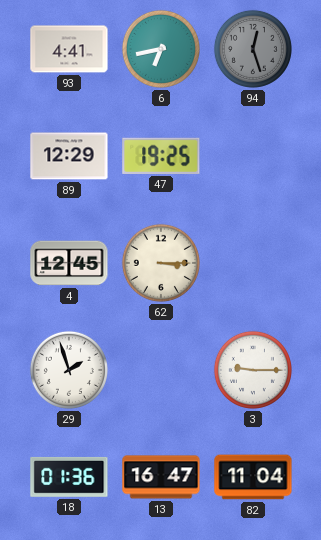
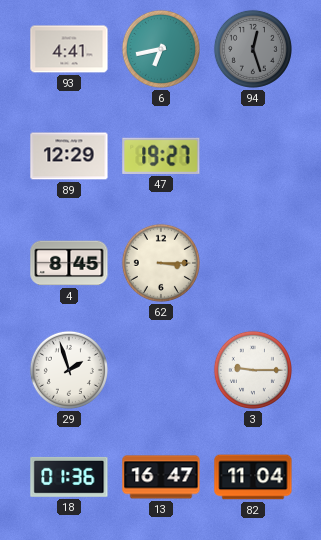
47: 19:25 -> 19:27
4: 12:45 -> 8:45
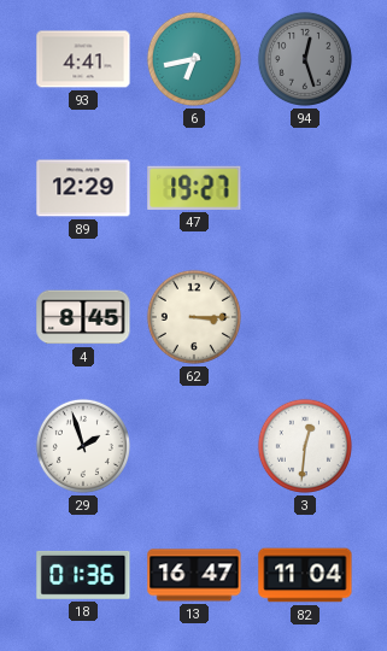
3: 9:15 -> 12:31
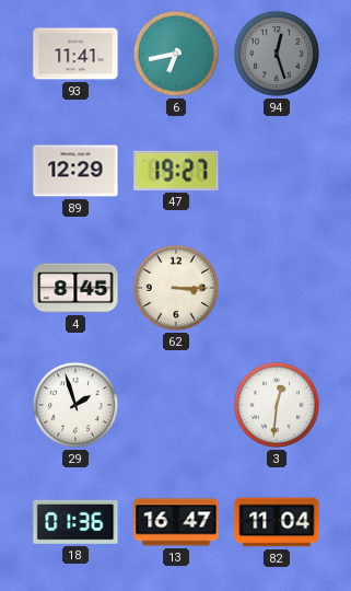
93: 4:41 -> 11:41
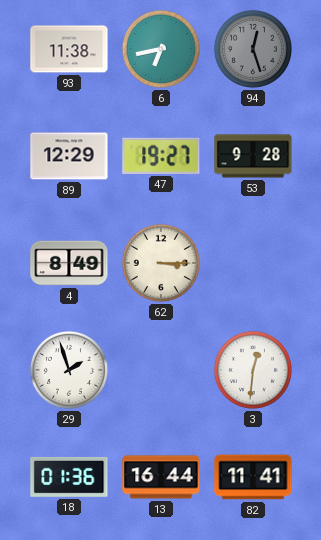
93: 11:41 -> 11:38
53: none -> 9:28
4: 8:45 -> 8:49
13: 16:47 -> 16:44
82: 11:04 -> 11:41
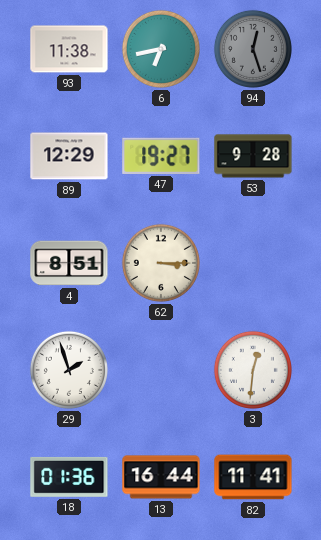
4: 8:49 -> 8:51
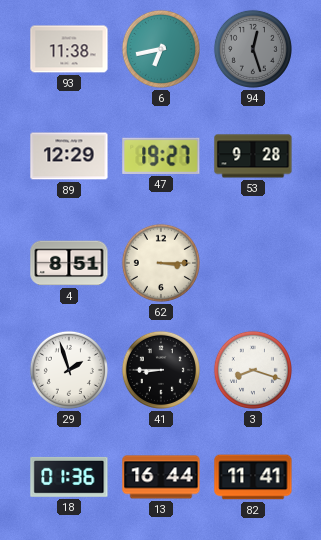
41: none -> 8:45
3: 12:31 -> 8:18
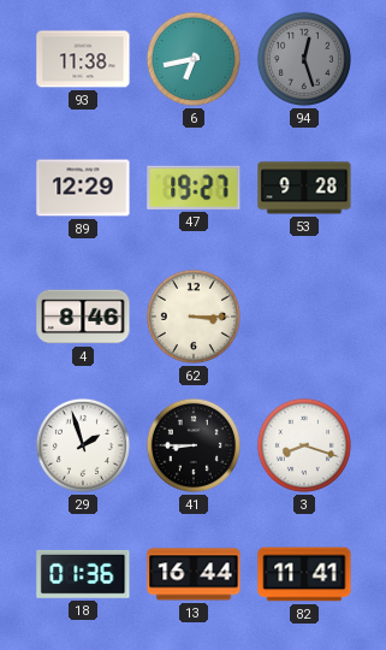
4: 8:51 -> 8:46
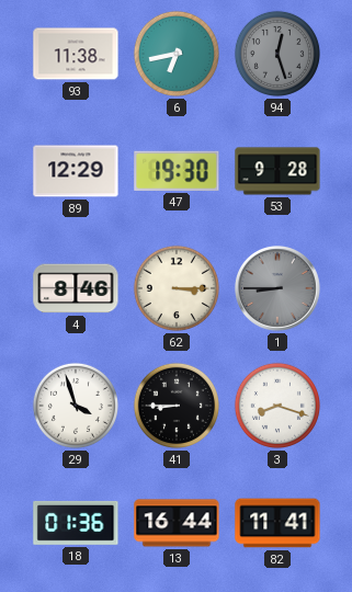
47: 19:27 -> 19:30
1: none -> 8:45
29: 1:57 -> 3:57
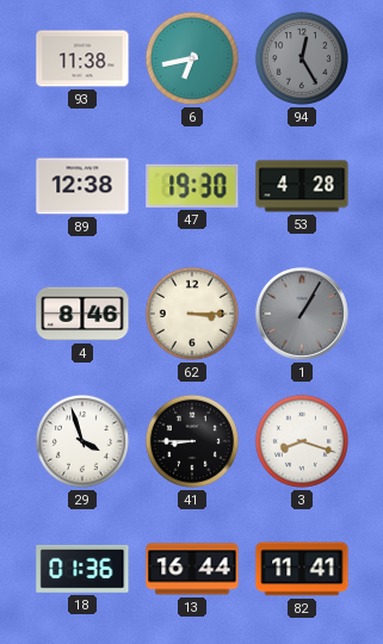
94: 12:27 -> 12:25
89: 12:29 -> 12:38
53: 9:28 -> 4:28
1: 8:45 -> 1:05
